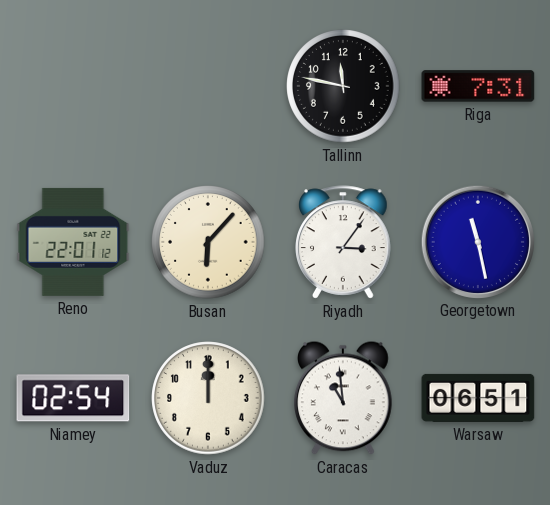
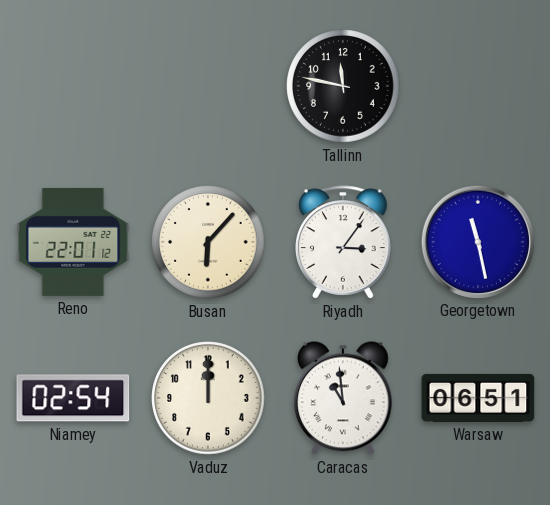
Riga: 7:31 -> none
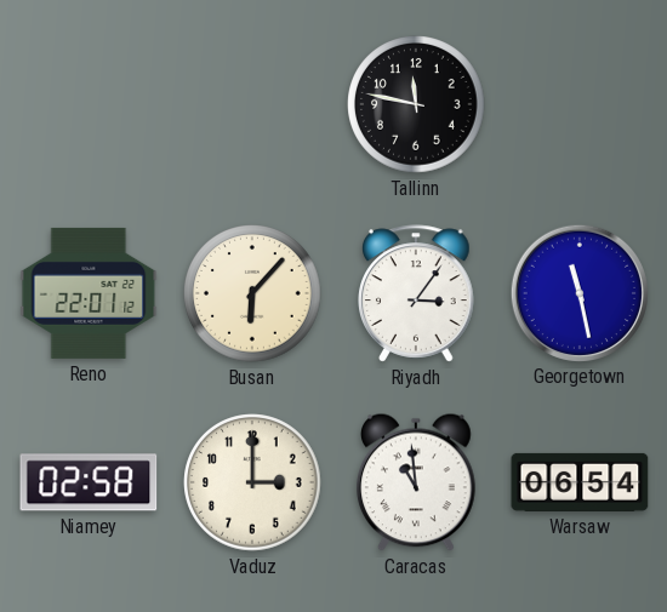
Niamey: 02:54 -> 02:58
Vaduz: 12:00 -> 3:00
Warsaw: 06:51 -> 06:54
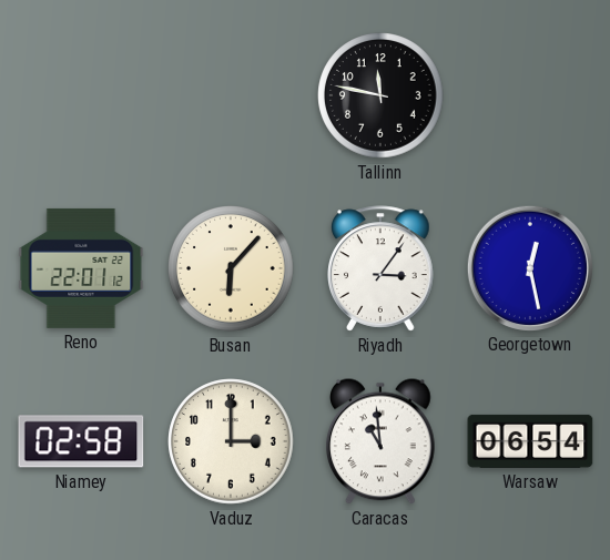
Georgetown: 11:28 -> 12:28
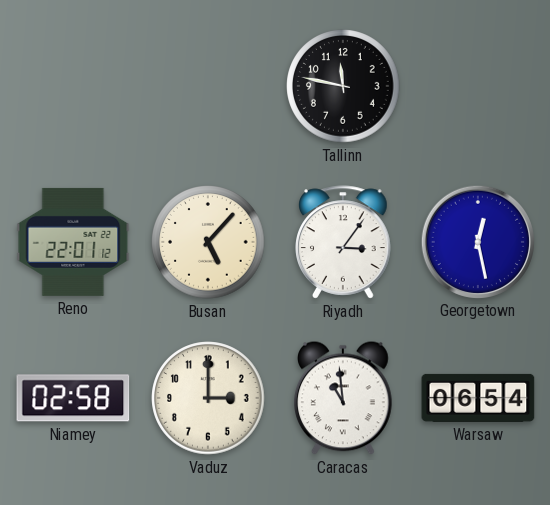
Busan: 6:07 -> 5:07
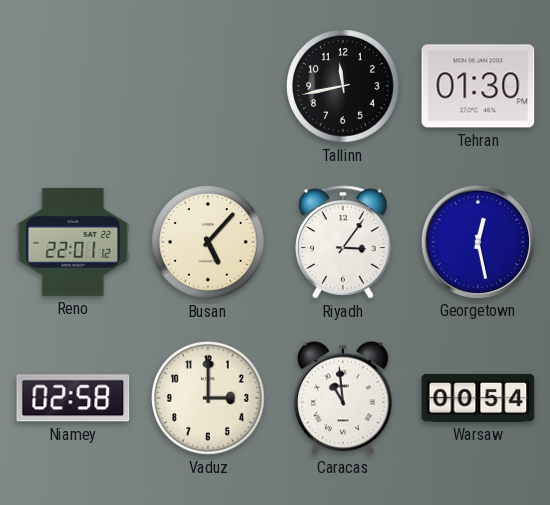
Tallinn: 11:47 -> 11:43
Tehran: none -> 01:30
Warsaw: 06:54 -> 00:54
